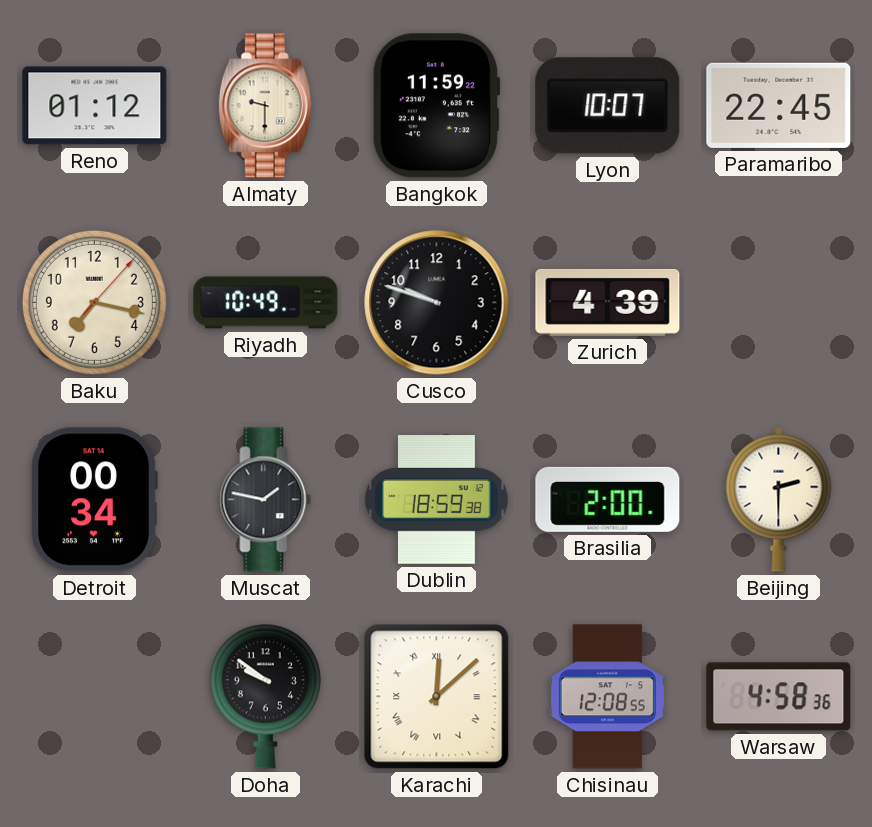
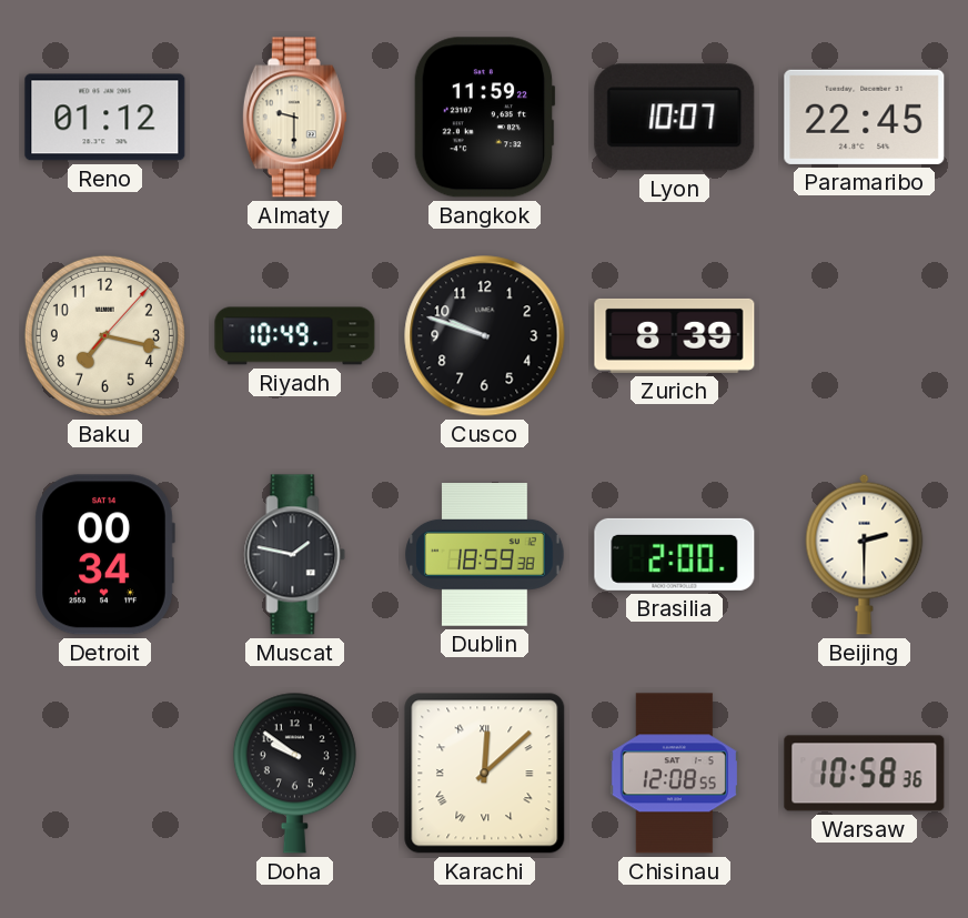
Zurich: 4:39 -> 8:39
Warsaw: 4:58 -> 10:58
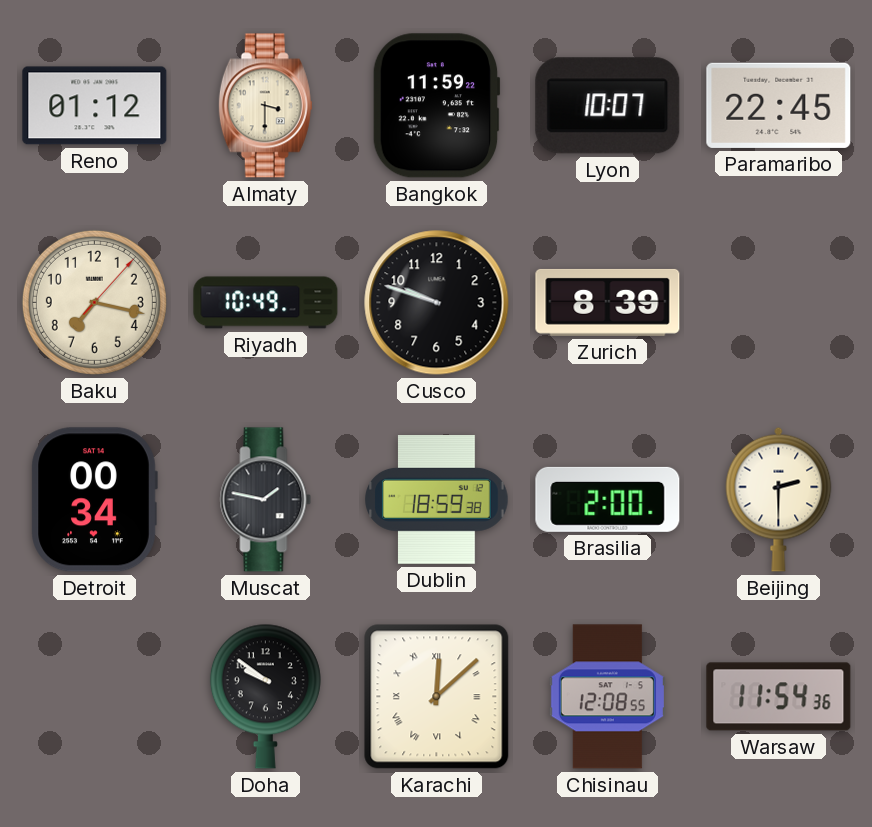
Almaty: 9:30 -> 3:30
Warsaw: 10:58 -> 11:54
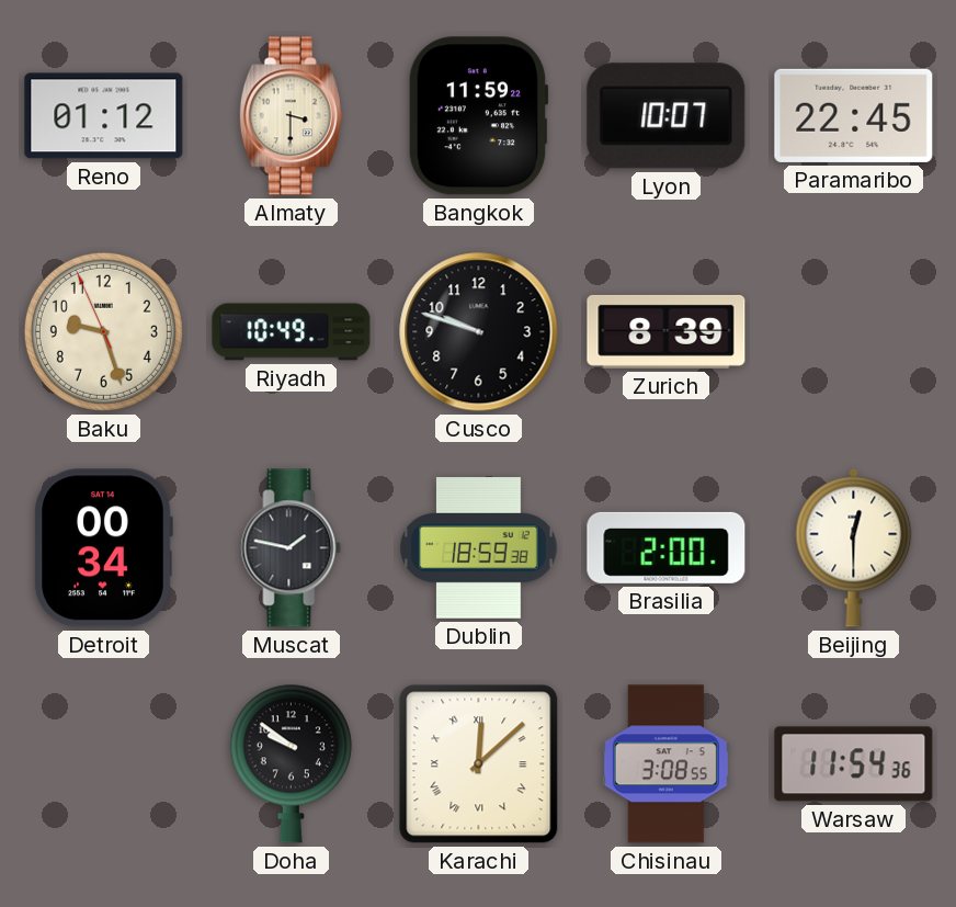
Baku: 7:17 -> 9:26
Beijing: 2:30 -> 12:30
Chisinau: 12:08 -> 3:08
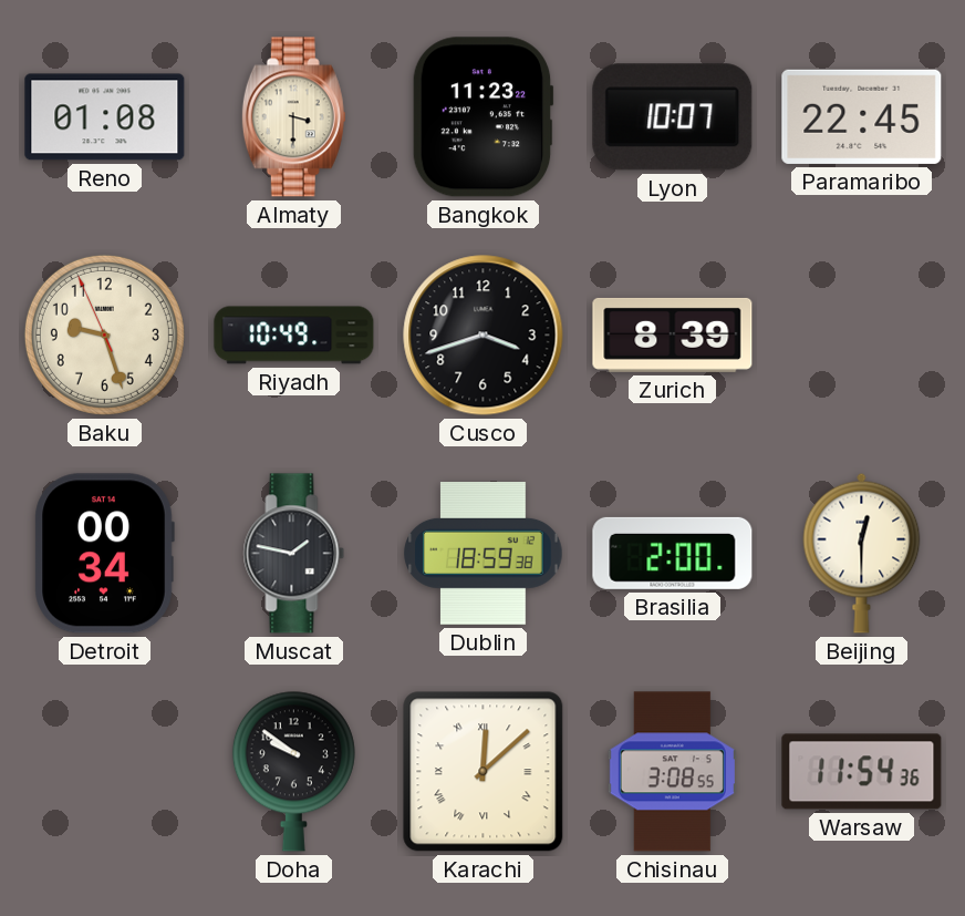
Reno: 01:12 -> 01:08
Bangkok: 11:59 -> 11:23
Cusco: 9:48 -> 3:42
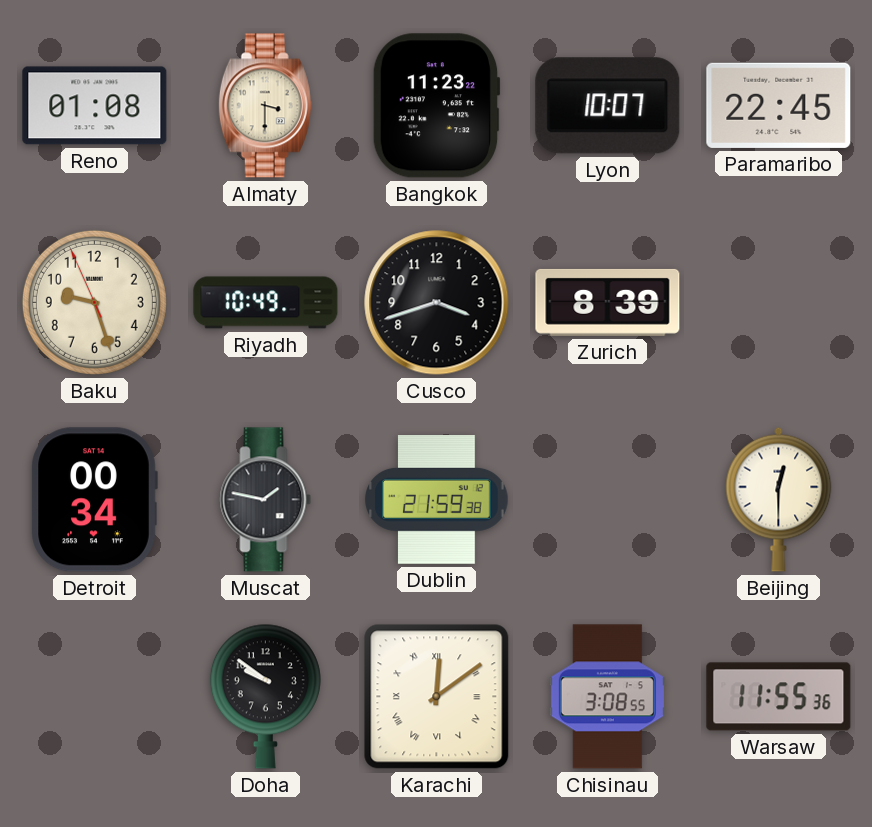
Dublin: 18:59 -> 21:59
Brasilia: 2:00 -> none
Karachi: 12:08 -> 12:09
Warsaw: 11:54 -> 11:55
